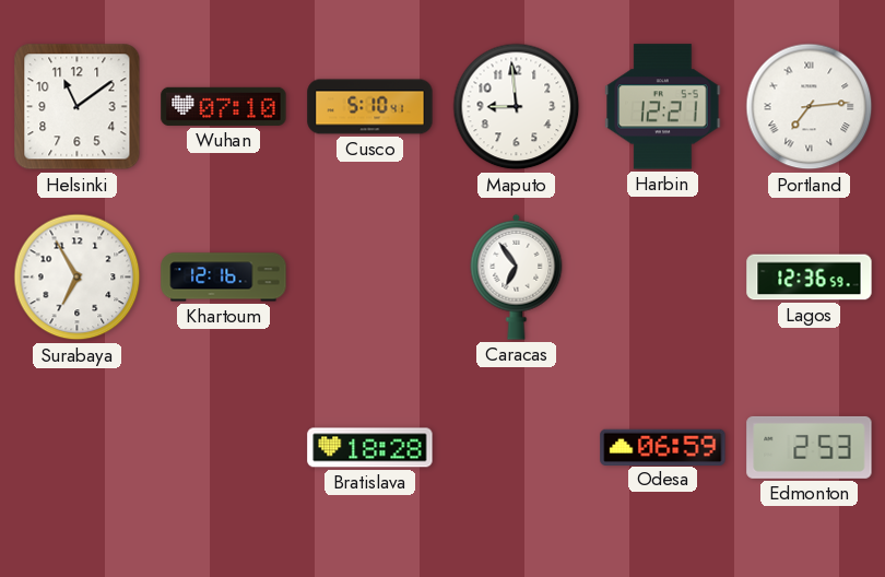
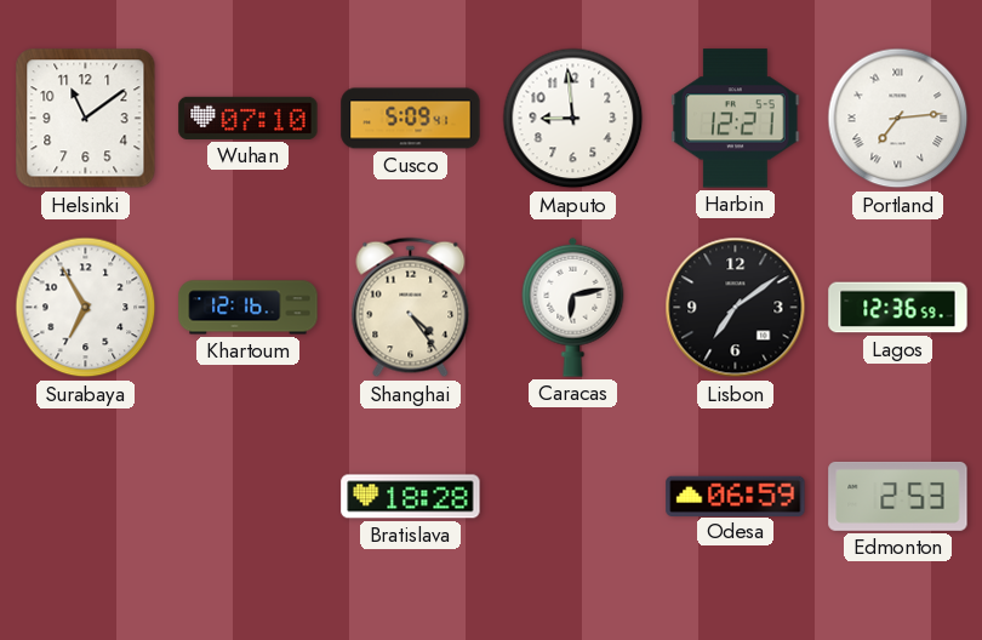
Cusco: 5:10 -> 5:09
Shanghai: none -> 4:24
Caracas: 6:54 -> 6:13
Lisbon: none -> 7:09
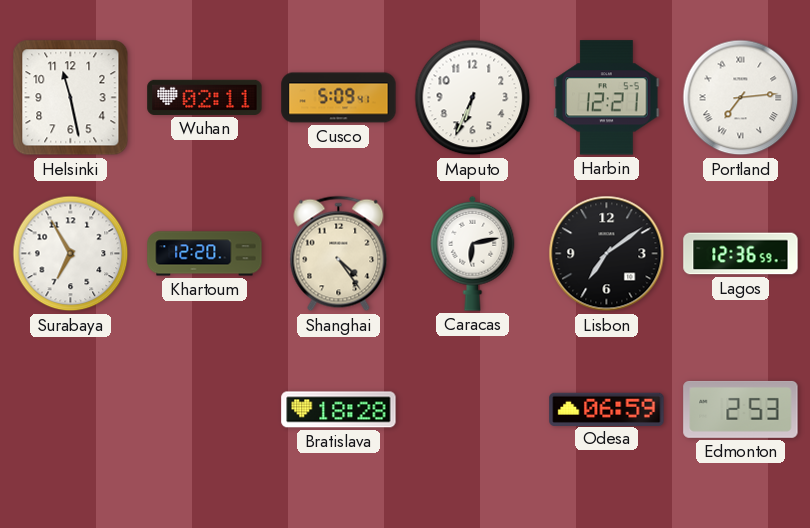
Helsinki: 11:09 -> 11:28
Wuhan: 07:10 -> 02:11
Maputo: 8:59 -> 6:34
Khartoum: 12:16 -> 12:20
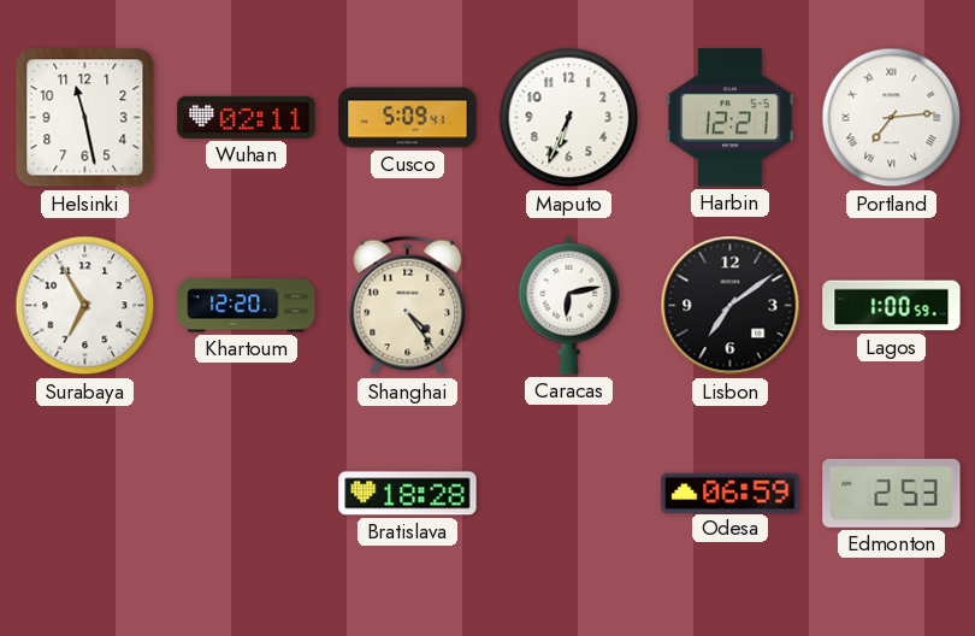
Lagos: 12:36 -> 1:00
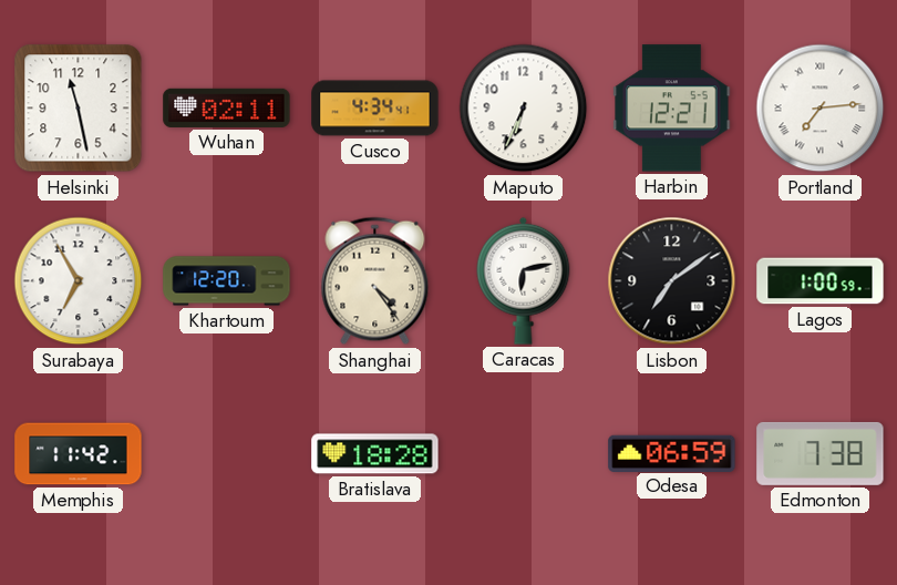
Cusco: 5:09 -> 4:34
Memphis: none -> 11:42
Edmonton: 2:53 -> 7:38
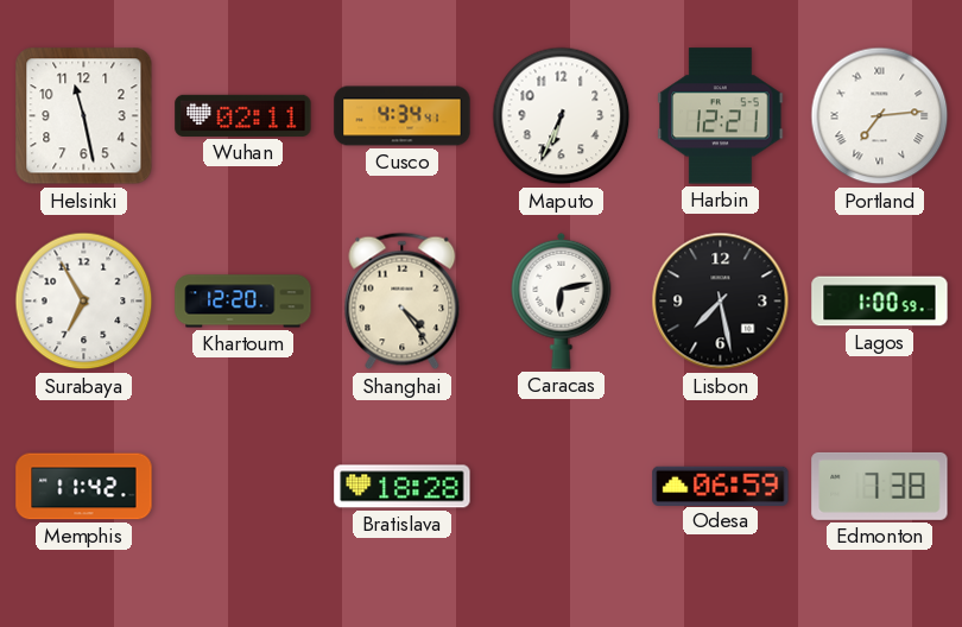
Lisbon: 7:09 -> 7:28
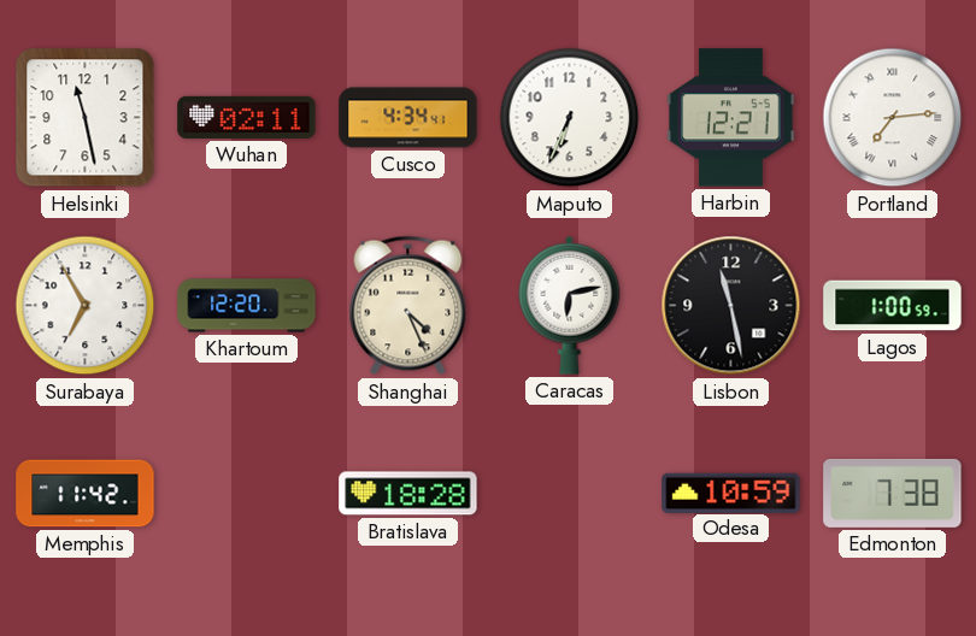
Shanghai: 4:24 -> 4:26
Lisbon: 7:28 -> 11:28
Odesa: 06:59 -> 10:59
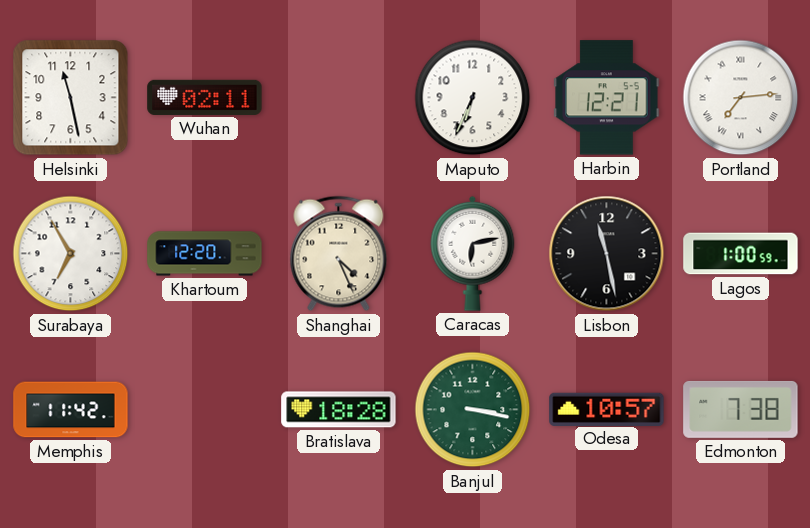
Cusco: 4:34 -> none
Banjul: none -> 3:17
Odesa: 10:59 -> 10:57
